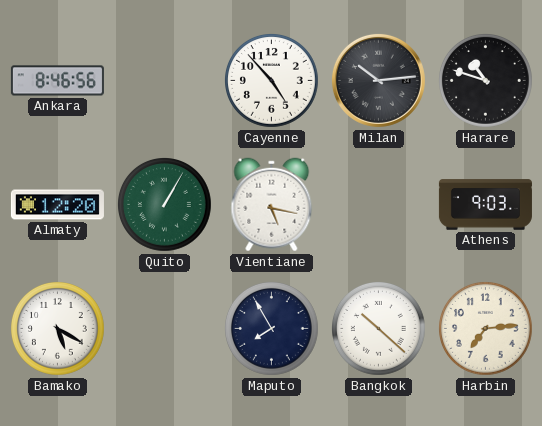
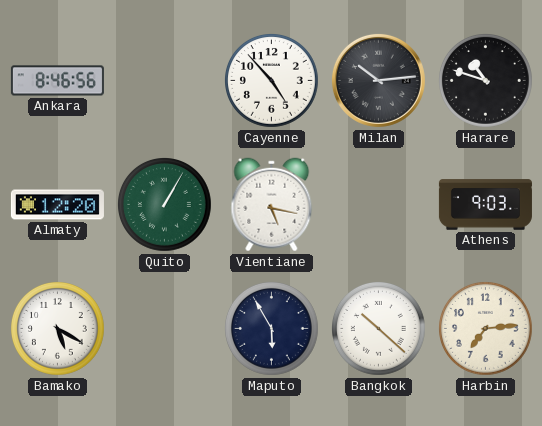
Maputo: 7:55 -> 5:55
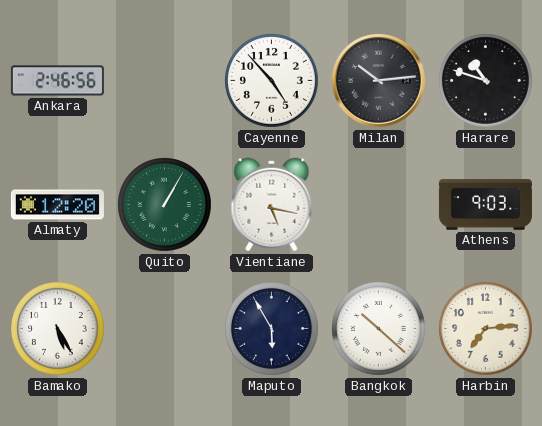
Ankara: 8:46 -> 2:46
Bamako: 5:20 -> 5:25
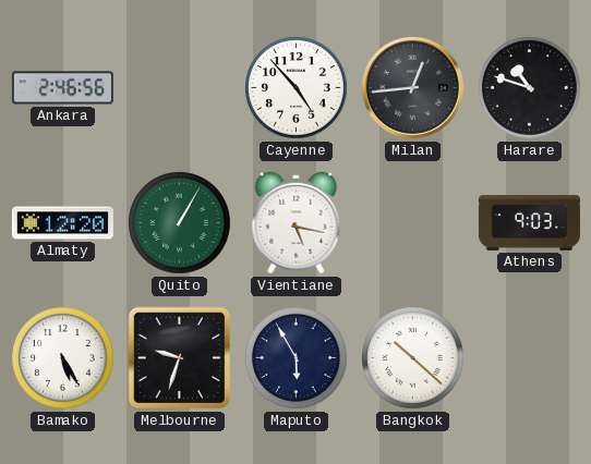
Milan: 10:14 -> 12:44
Melbourne: none -> 9:33
Harbin: 7:14 -> none
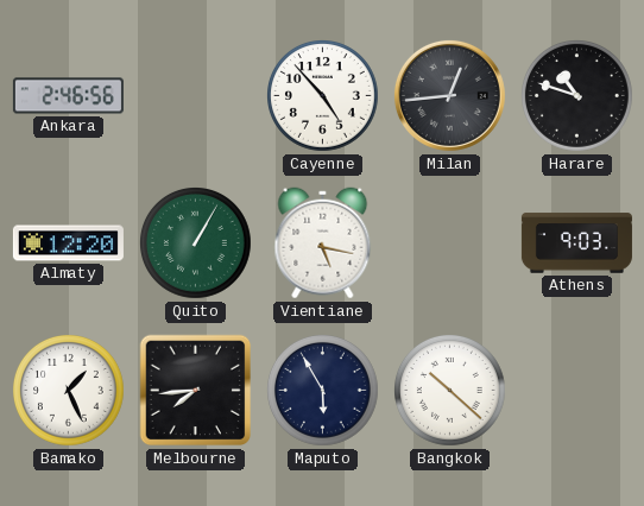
Bamako: 5:25 -> 1:26
Melbourne: 9:33 -> 7:44
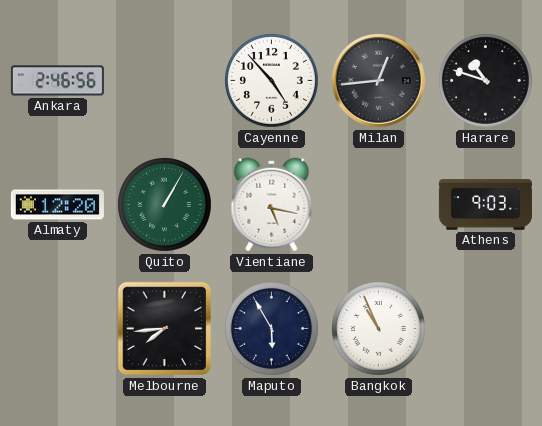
Bamako: 1:26 -> none
Bangkok: 10:22 -> 10:56
